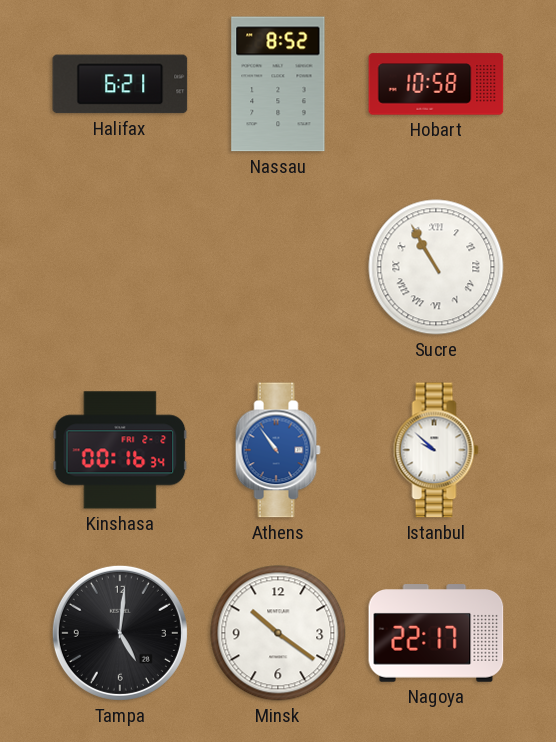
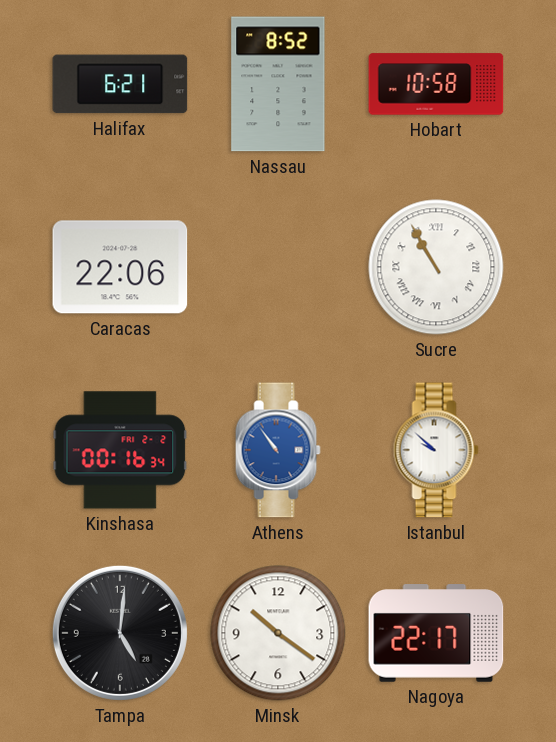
Caracas: none -> 22:06
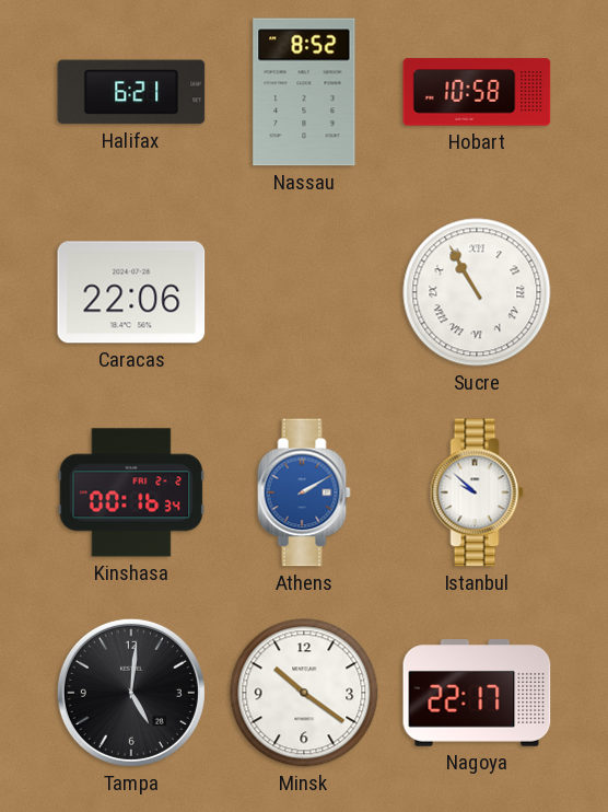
Athens: 10:54 -> 2:10
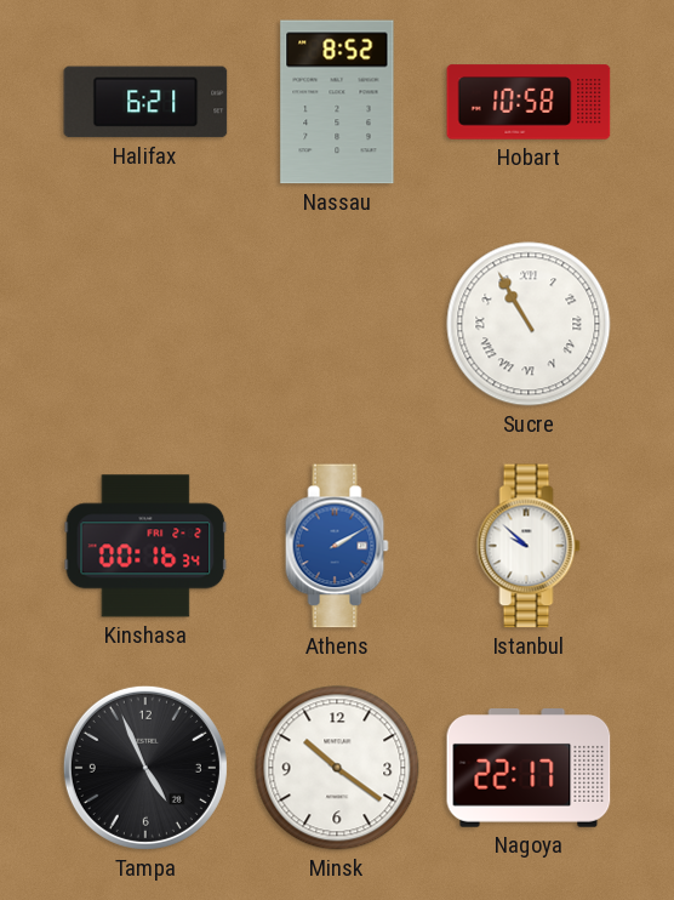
Caracas: 22:06 -> none
Tampa: 5:01 -> 4:56
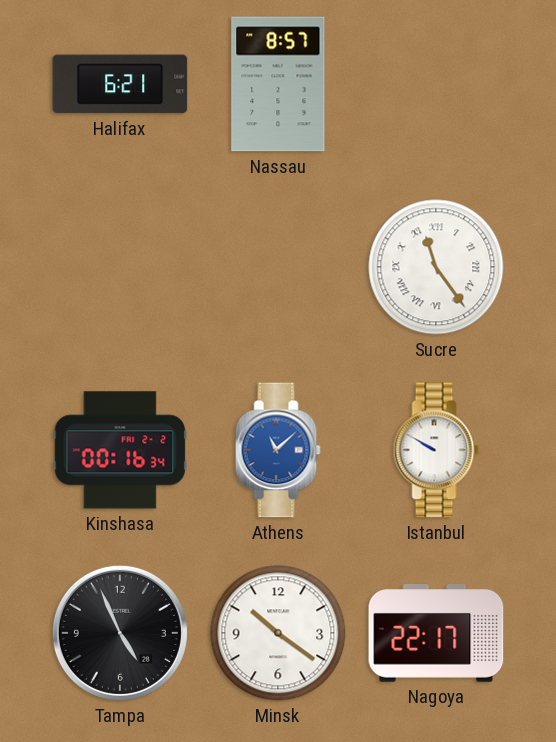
Nassau: 8:52 -> 8:57
Hobart: 10:58 -> none
Sucre: 10:55 -> 11:24
Athens: 2:10 -> 11:08
Istanbul: 9:52 -> 9:50
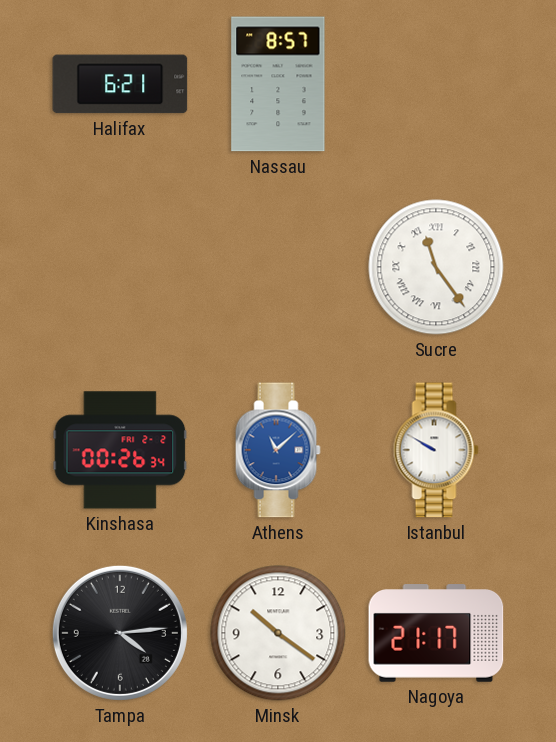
Kinshasa: 00:16 -> 00:26
Tampa: 4:56 -> 4:14
Nagoya: 22:17 -> 21:17
